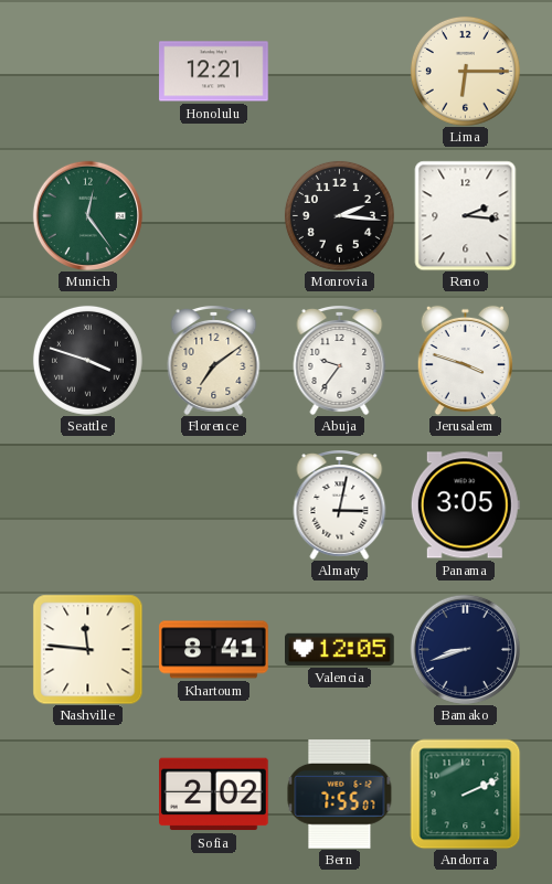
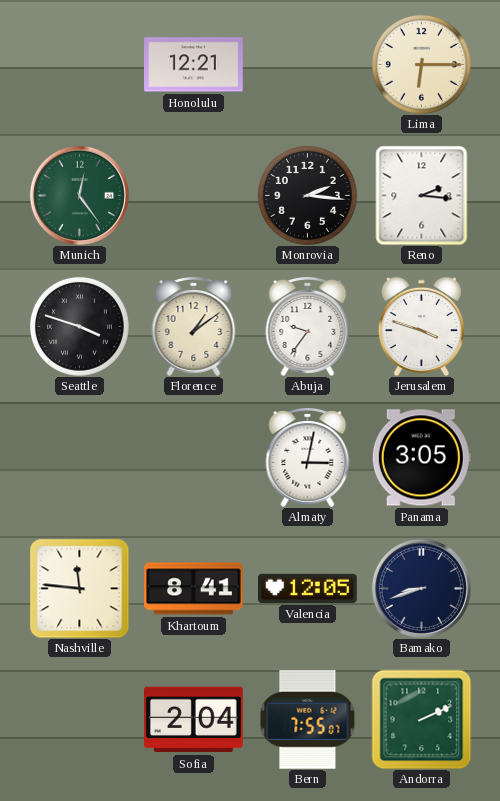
Florence: 7:09 -> 1:09
Sofia: 2:02 -> 2:04
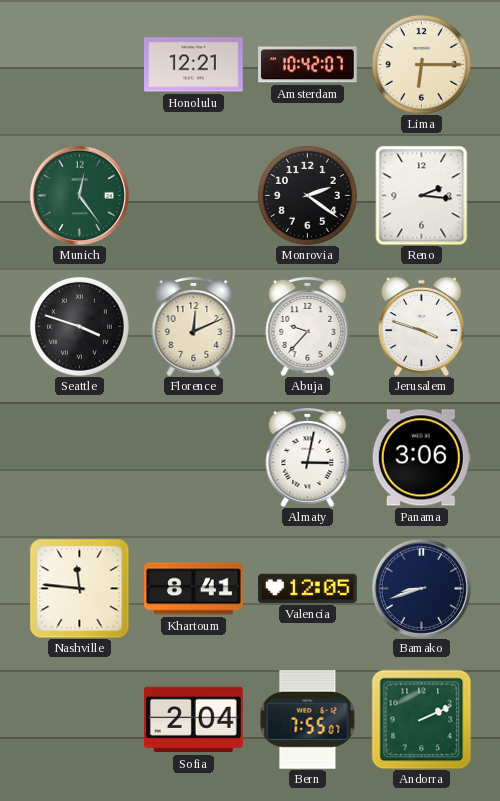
Amsterdam: none -> 10:42
Monrovia: 2:16 -> 2:21
Florence: 1:09 -> 12:11
Abuja: 9:36 -> 9:37
Panama: 3:05 -> 3:06
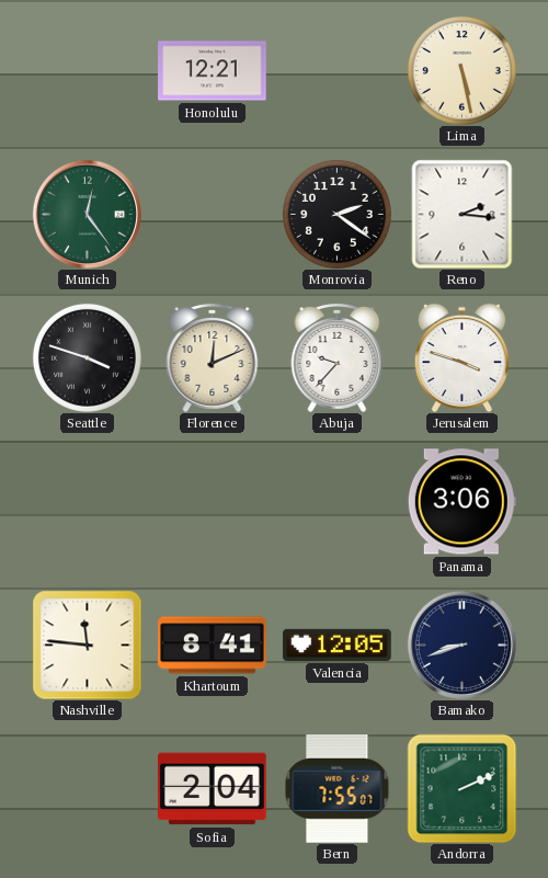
Amsterdam: 10:42 -> none
Lima: 6:15 -> 5:28
Almaty: 3:02 -> none
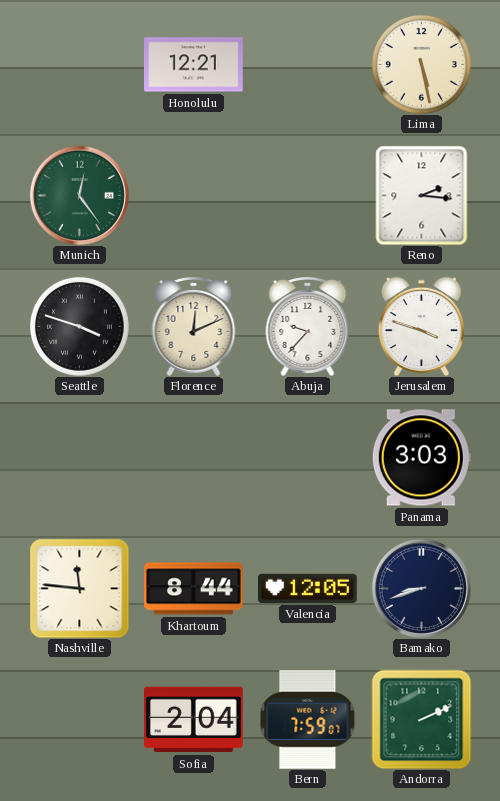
Monrovia: 2:21 -> none
Panama: 3:06 -> 3:03
Khartoum: 8:41 -> 8:44
Bern: 7:55 -> 7:59
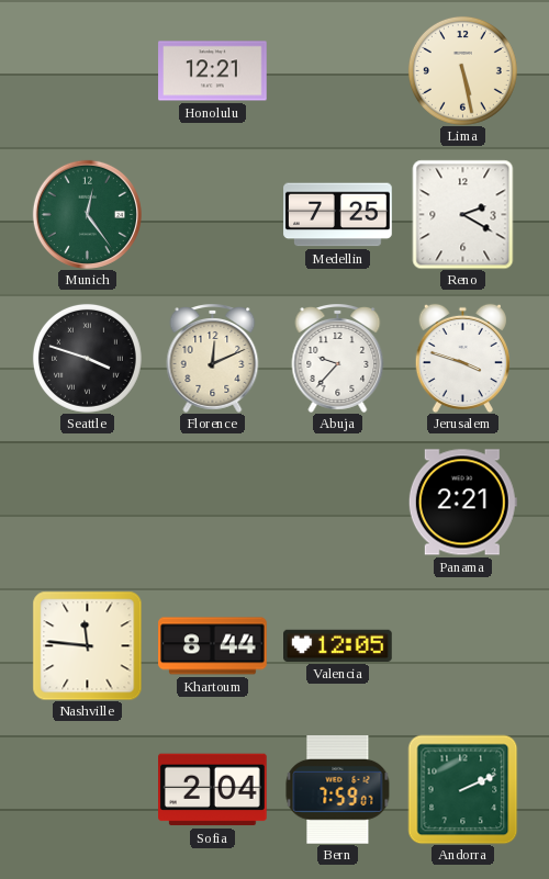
Medellin: none -> 7:25
Reno: 2:16 -> 2:20
Panama: 3:03 -> 2:21
Bamako: 8:42 -> none
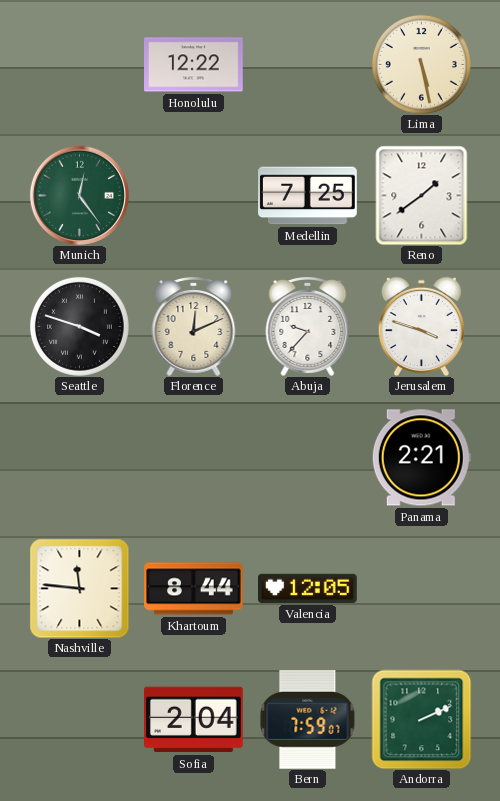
Honolulu: 12:21 -> 12:22
Reno: 2:20 -> 1:39
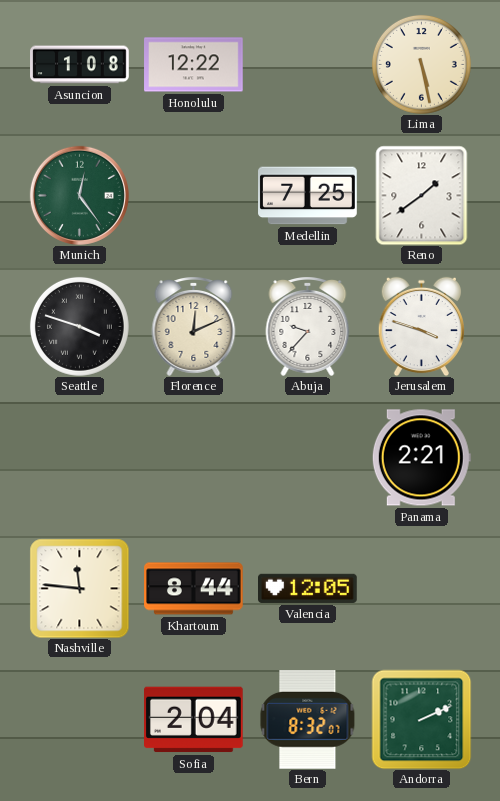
Asuncion: none -> 1:08
Bern: 7:59 -> 8:32
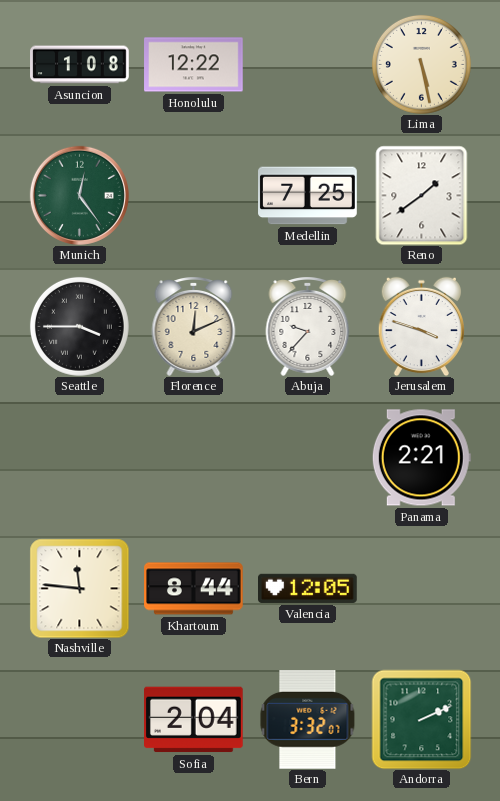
Seattle: 3:48 -> 3:45
Bern: 8:32 -> 3:32
